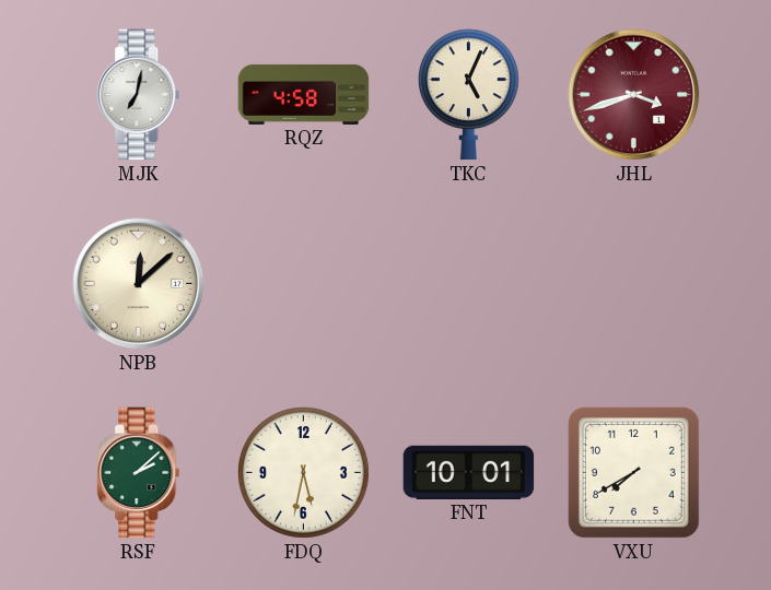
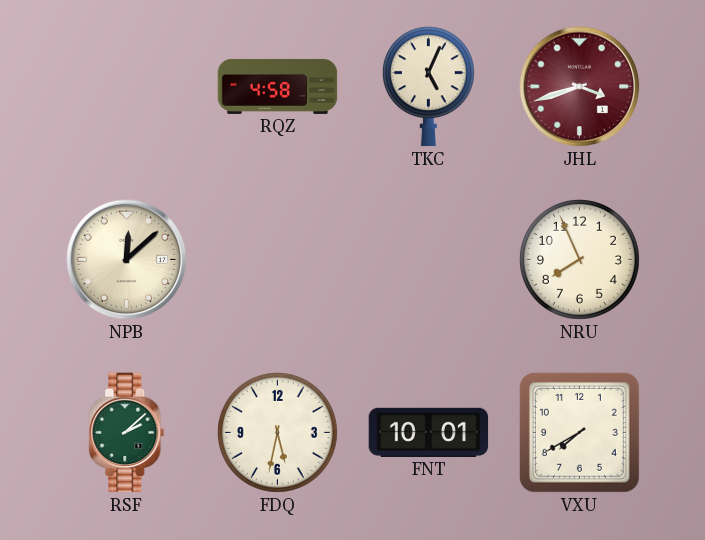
MJK: 7:02 -> none
NRU: none -> 7:56
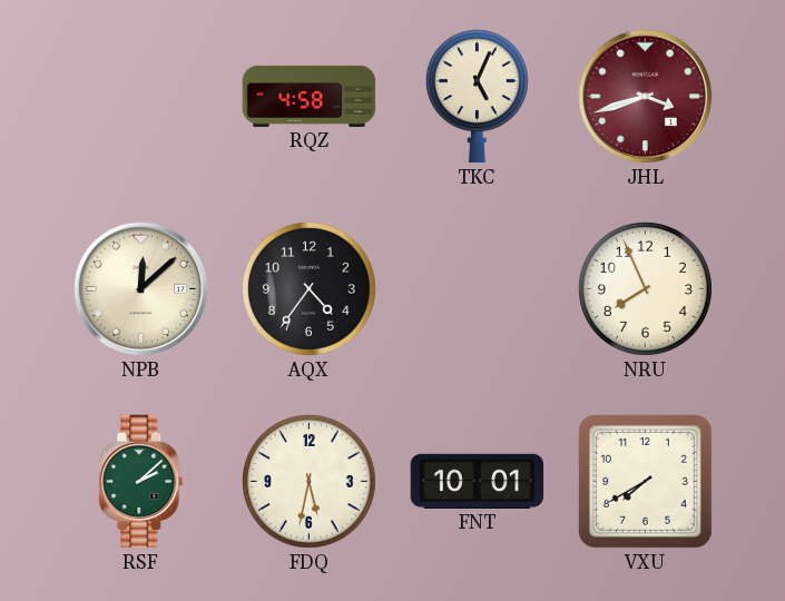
AQX: none -> 4:36
